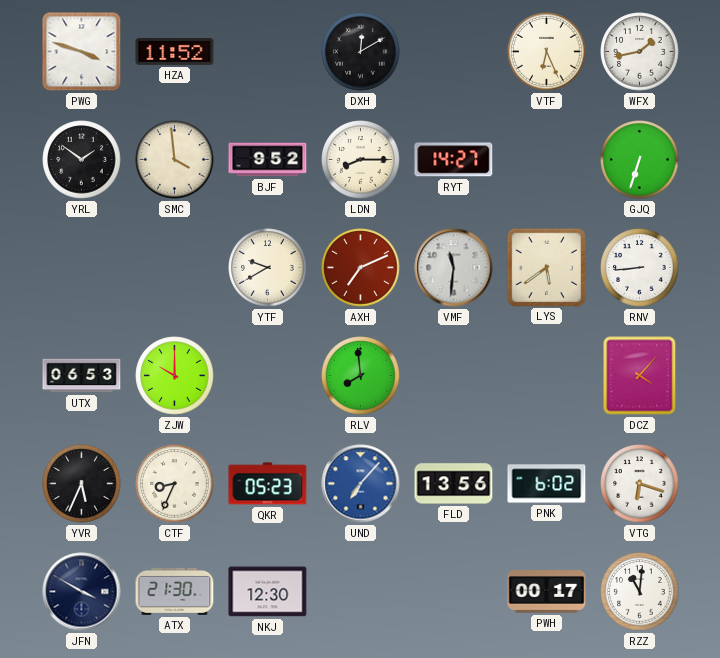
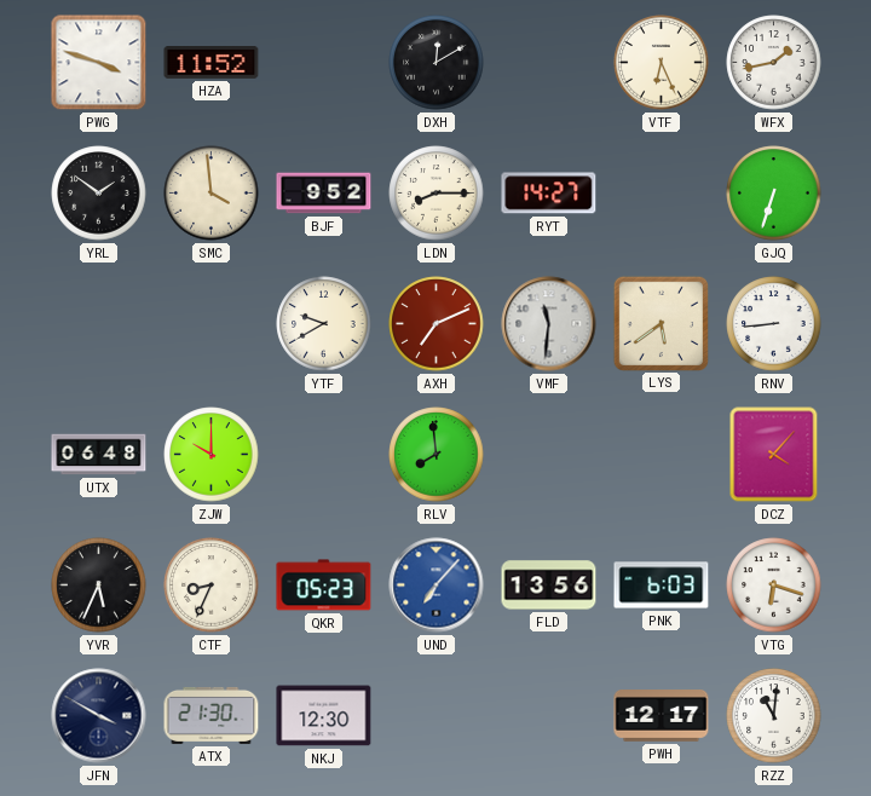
UTX: 06:53 -> 06:48
PNK: 6:02 -> 6:03
PWH: 00:17 -> 12:17
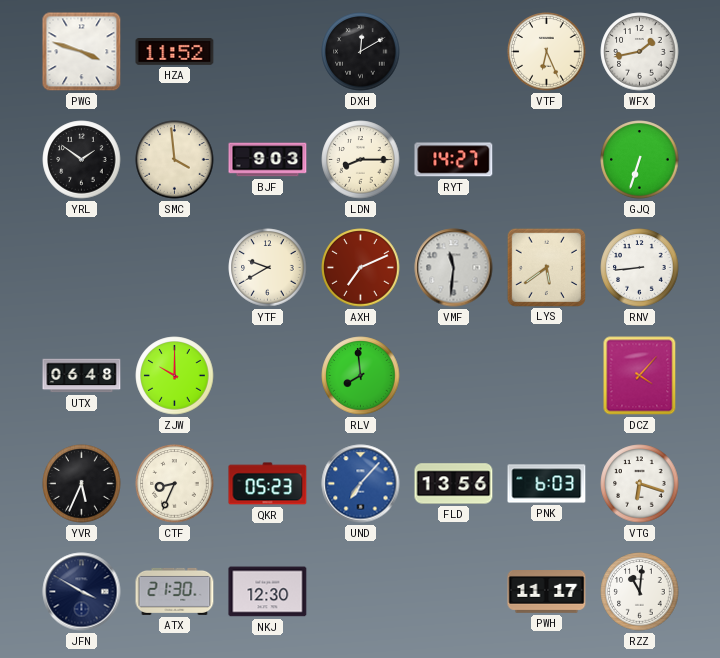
BJF: 9:52 -> 9:03
PWH: 12:17 -> 11:17
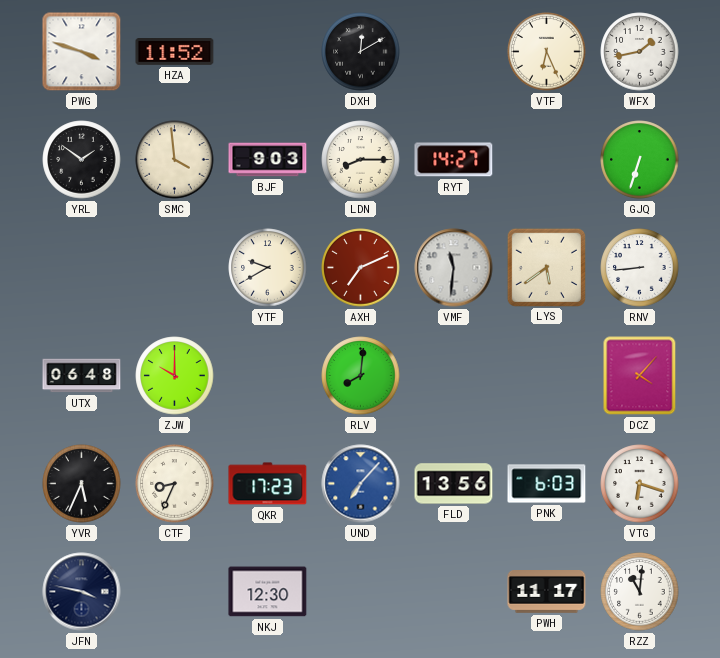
RLV: 7:59 -> 8:01
QKR: 05:23 -> 17:23
JFN: 3:50 -> 3:47
ATX: 21:30 -> none
